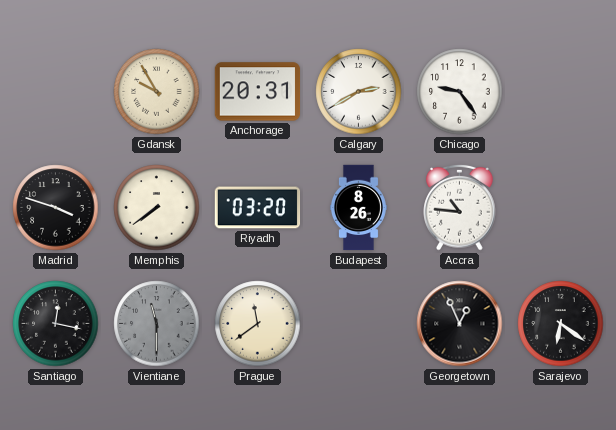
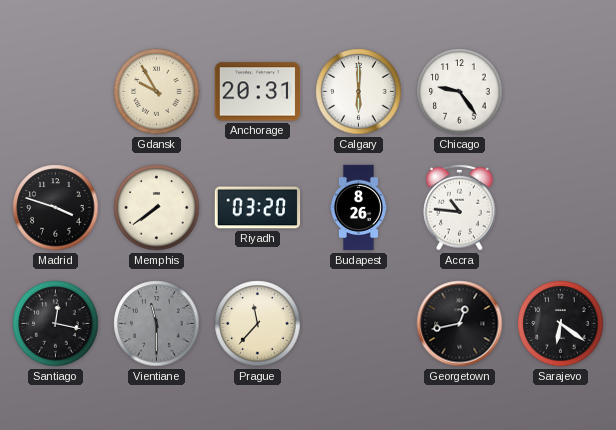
Calgary: 2:40 -> 6:00
Prague: 11:39 -> 11:37
Georgetown: 12:56 -> 12:43
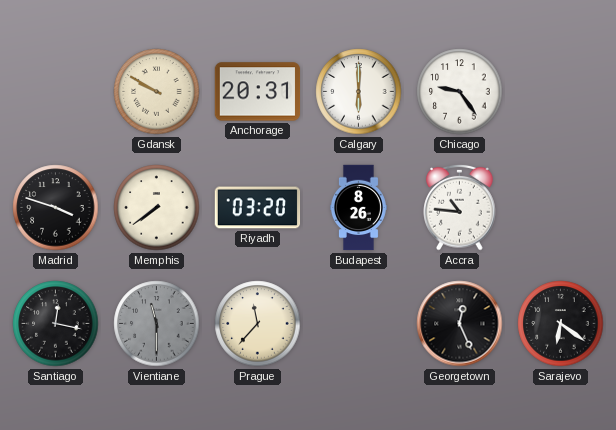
Gdansk: 9:55 -> 9:50
Georgetown: 12:43 -> 12:26
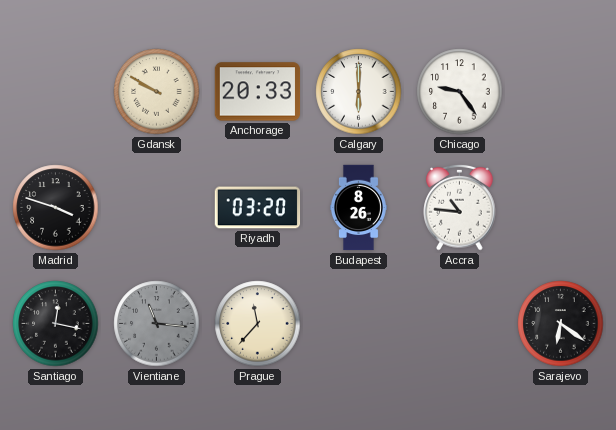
Anchorage: 20:31 -> 20:33
Memphis: 7:39 -> none
Vientiane: 11:30 -> 11:16
Georgetown: 12:26 -> none
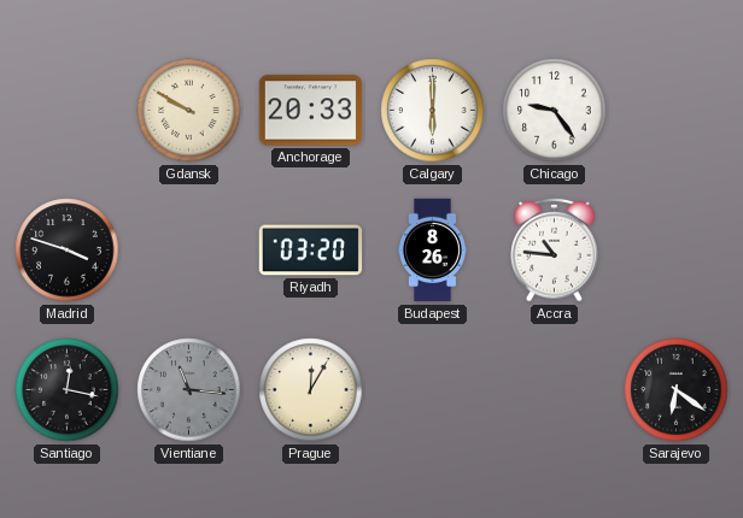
Prague: 11:37 -> 12:05
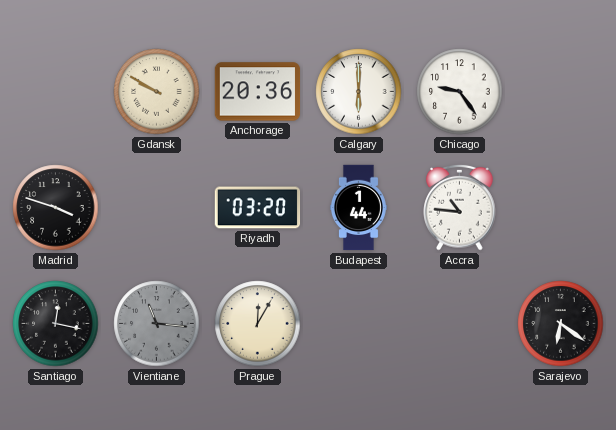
Anchorage: 20:33 -> 20:36
Budapest: 8:26 -> 1:44
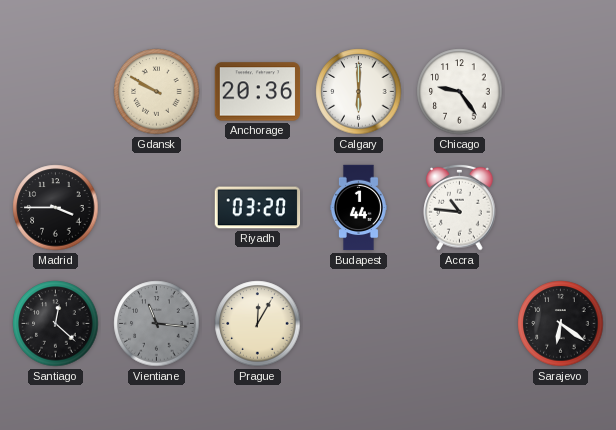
Madrid: 3:48 -> 3:45
Santiago: 12:17 -> 12:22
